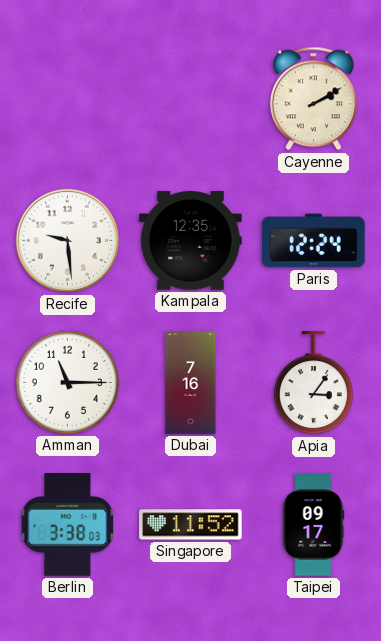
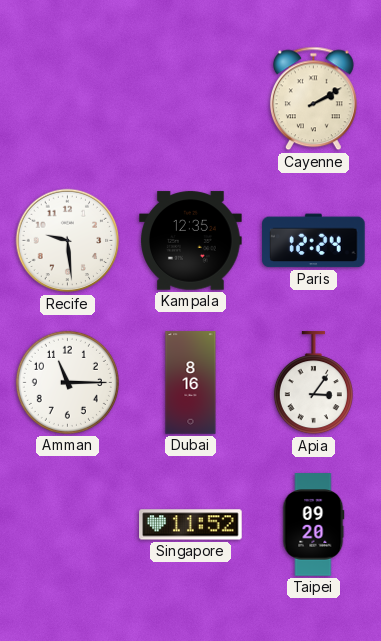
Dubai: 7:16 -> 8:16
Berlin: 3:38 -> none
Taipei: 09:17 -> 09:20
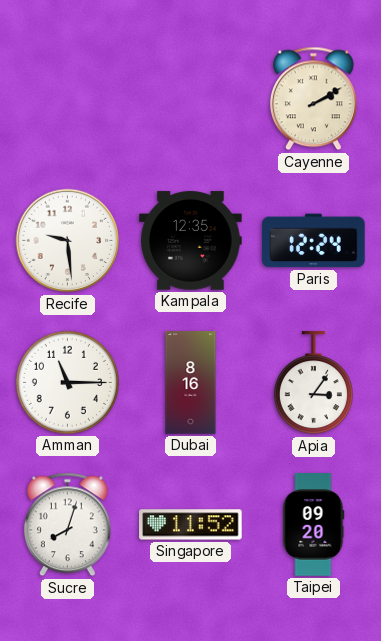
Sucre: none -> 8:03
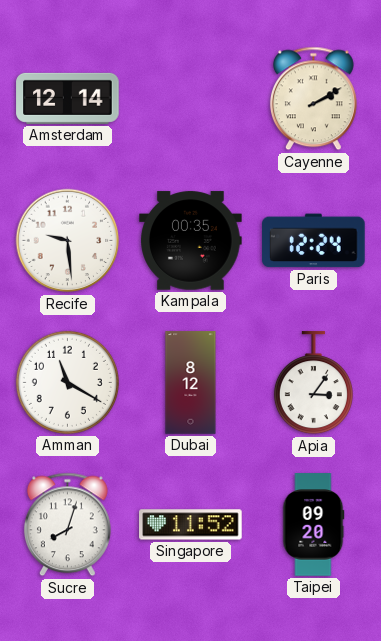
Amsterdam: none -> 12:14
Kampala: 12:35 -> 00:35
Amman: 11:15 -> 11:20
Dubai: 8:16 -> 8:12
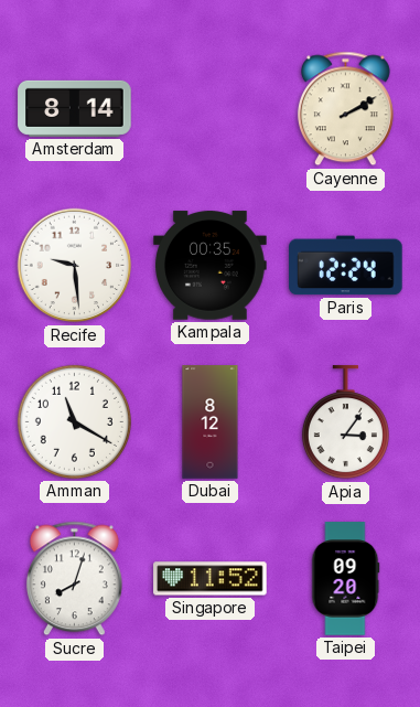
Amsterdam: 12:14 -> 8:14
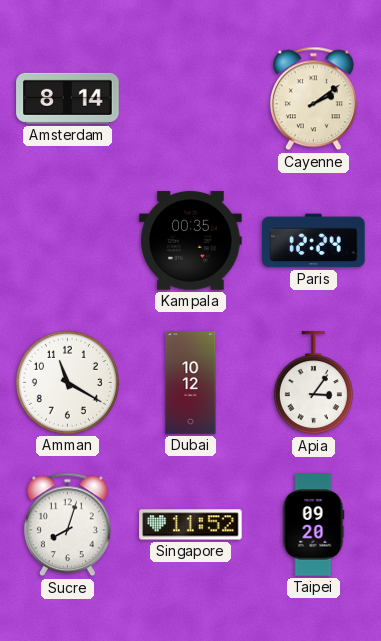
Cayenne: 2:10 -> 2:09
Recife: 9:29 -> none
Dubai: 8:12 -> 10:12
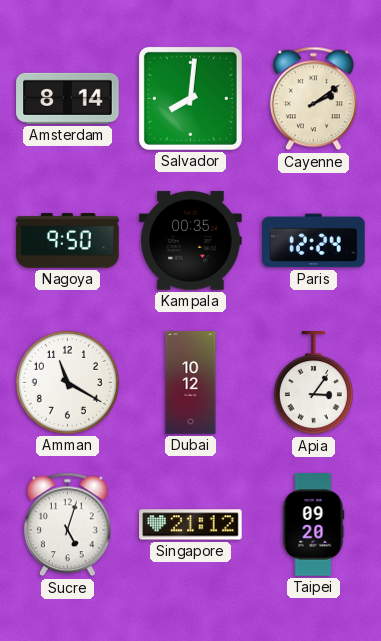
Salvador: none -> 8:01
Nagoya: none -> 9:50
Sucre: 8:03 -> 5:03
Singapore: 11:52 -> 21:12
